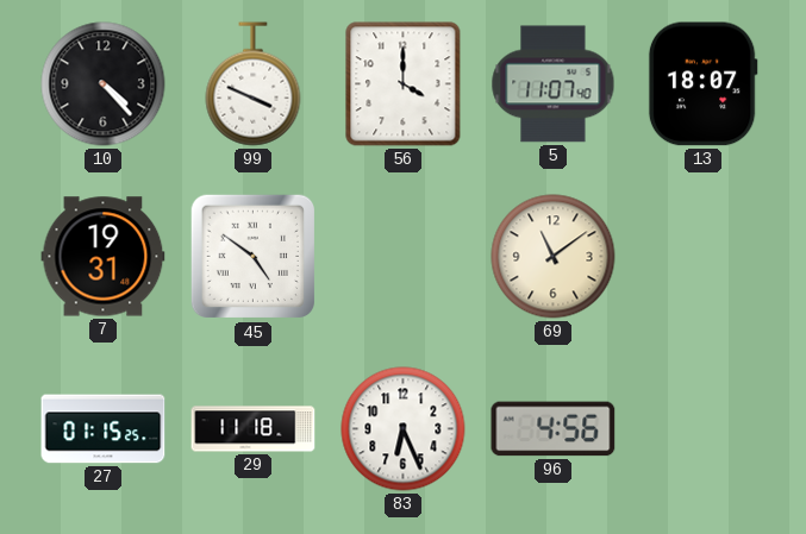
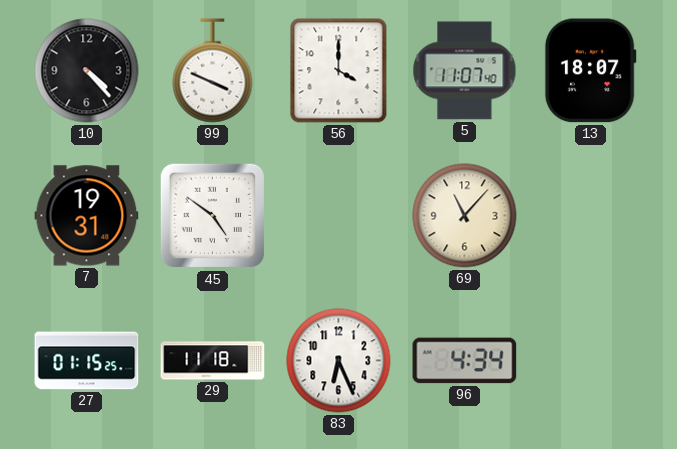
69: 11:09 -> 11:07
96: 4:56 -> 4:34
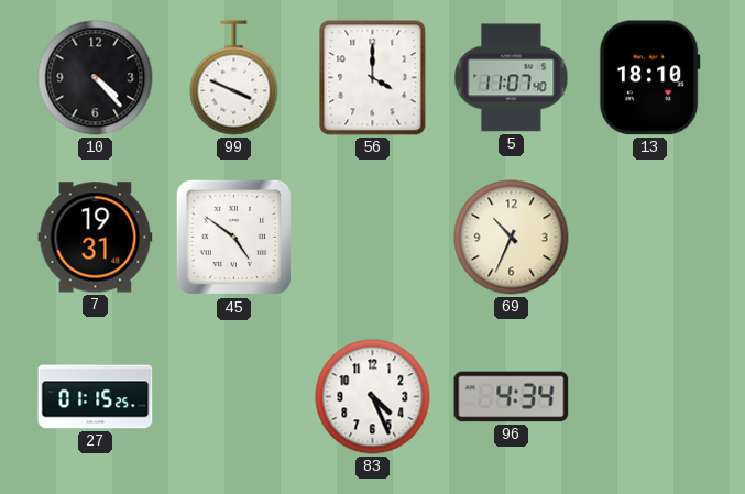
13: 18:07 -> 18:10
69: 11:07 -> 10:34
29: 11:18 -> none
83: 6:26 -> 4:26
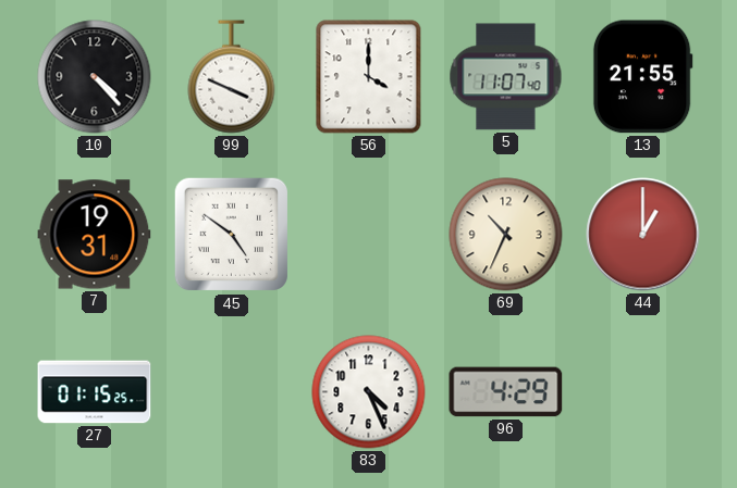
13: 18:10 -> 21:55
44: none -> 1:00
96: 4:34 -> 4:29
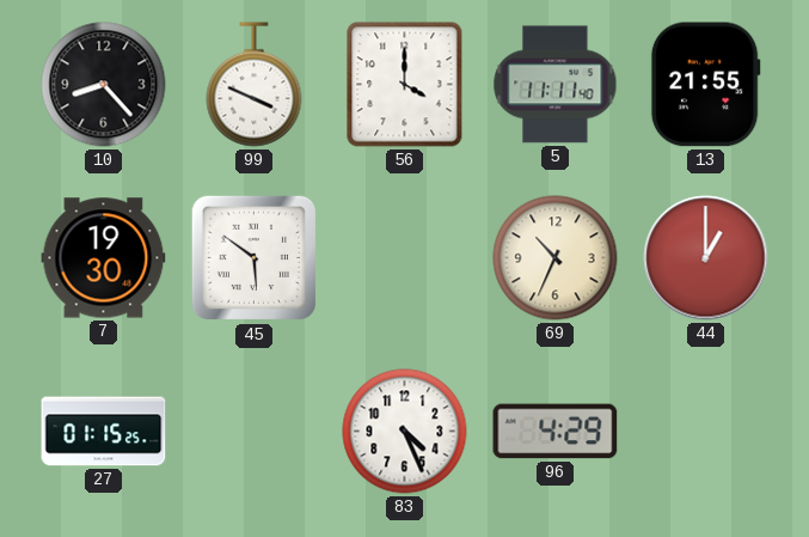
10: 4:23 -> 8:23
5: 11:07 -> 11:11
7: 19:31 -> 19:30
45: 4:51 -> 5:51
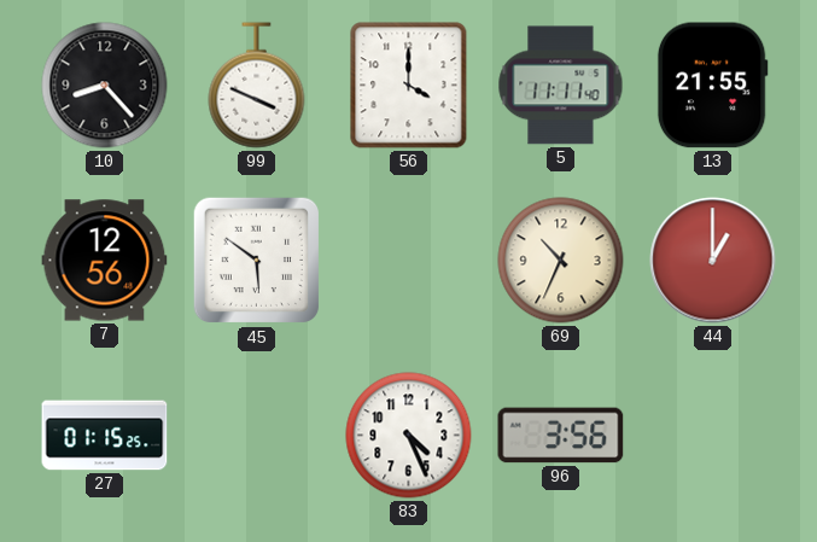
7: 19:30 -> 12:56
96: 4:29 -> 3:56
